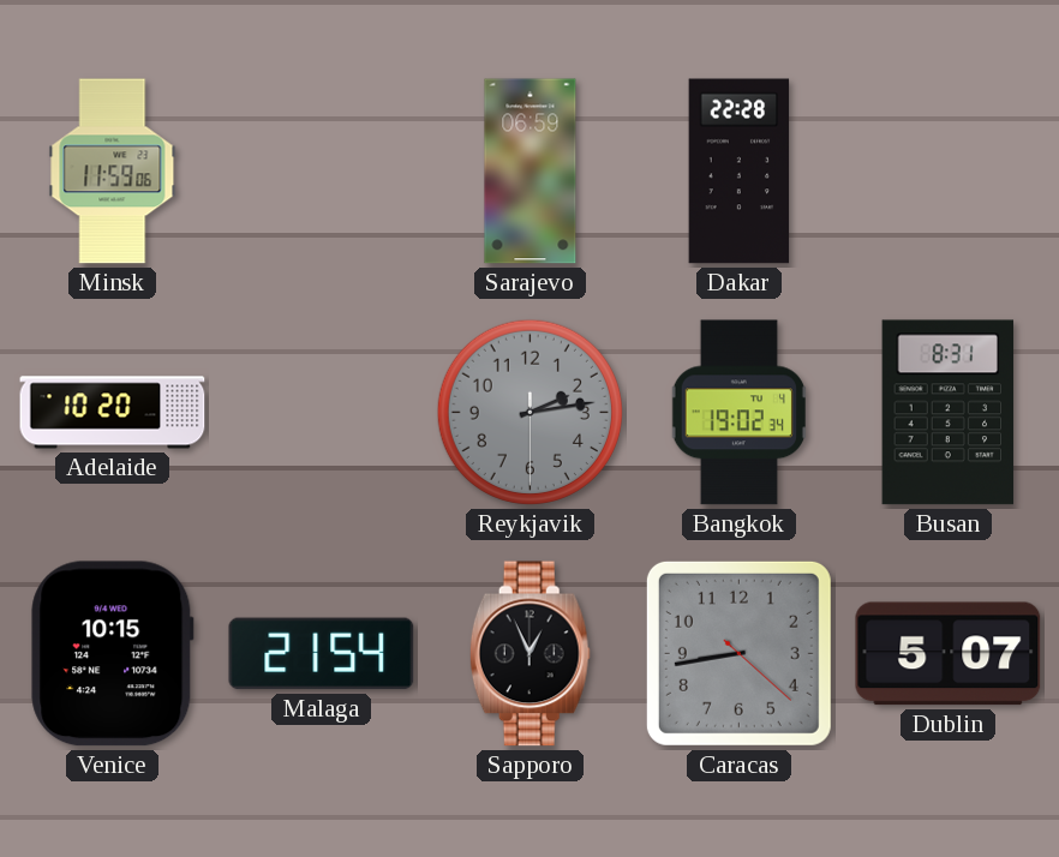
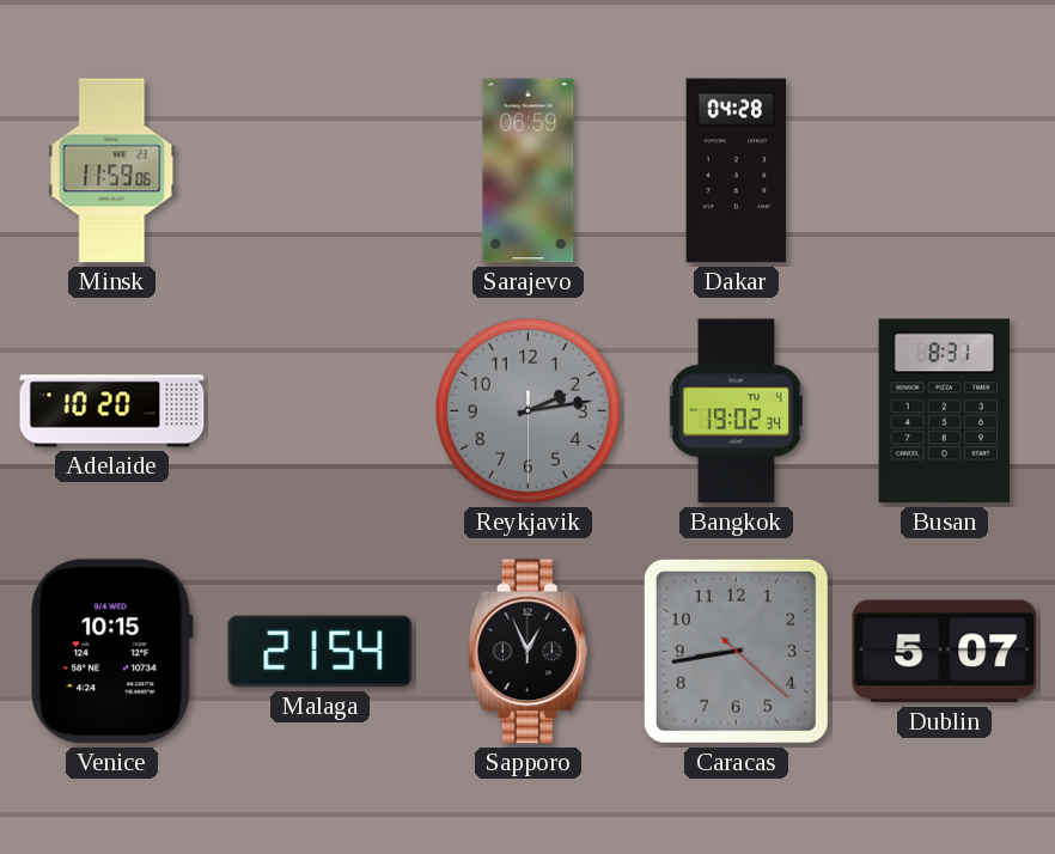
Dakar: 22:28 -> 04:28
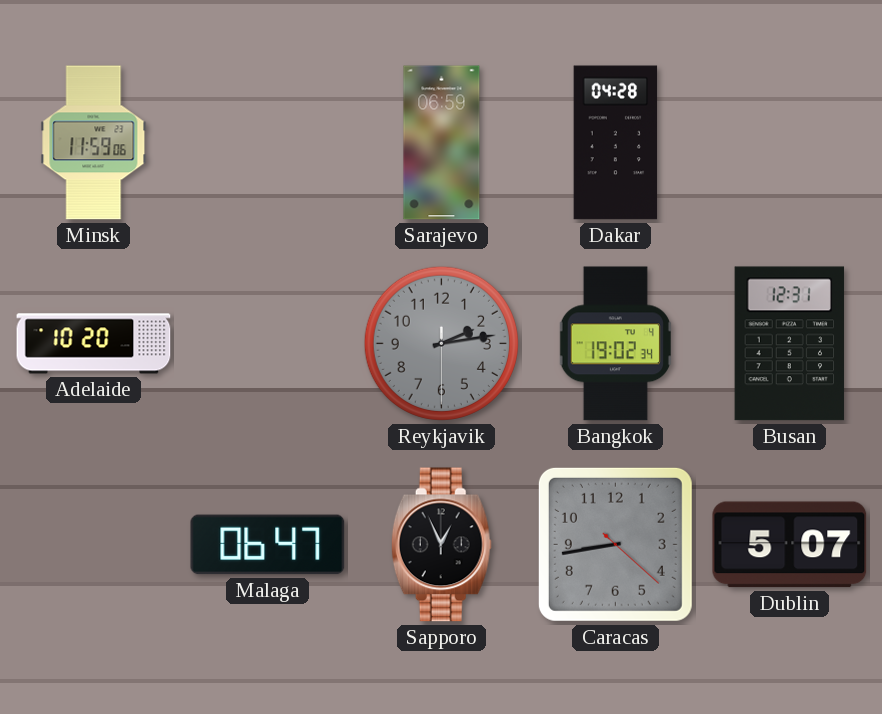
Busan: 8:31 -> 12:31
Venice: 10:15 -> none
Malaga: 21:54 -> 06:47
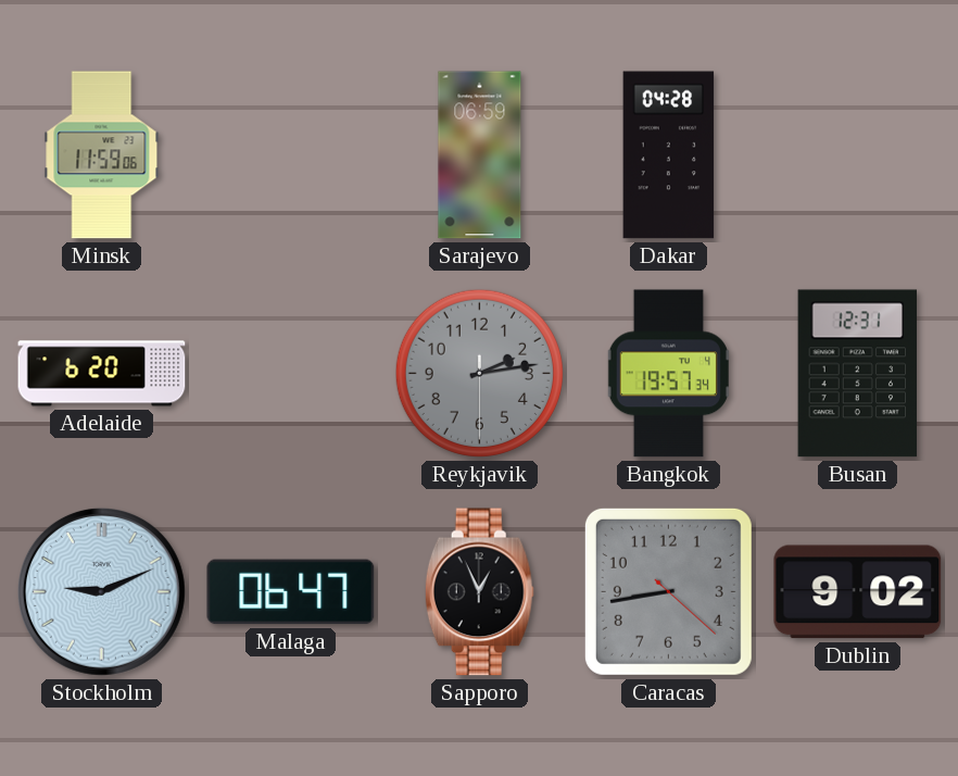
Adelaide: 10:20 -> 6:20
Bangkok: 19:02 -> 19:57
Stockholm: none -> 9:11
Dublin: 5:07 -> 9:02
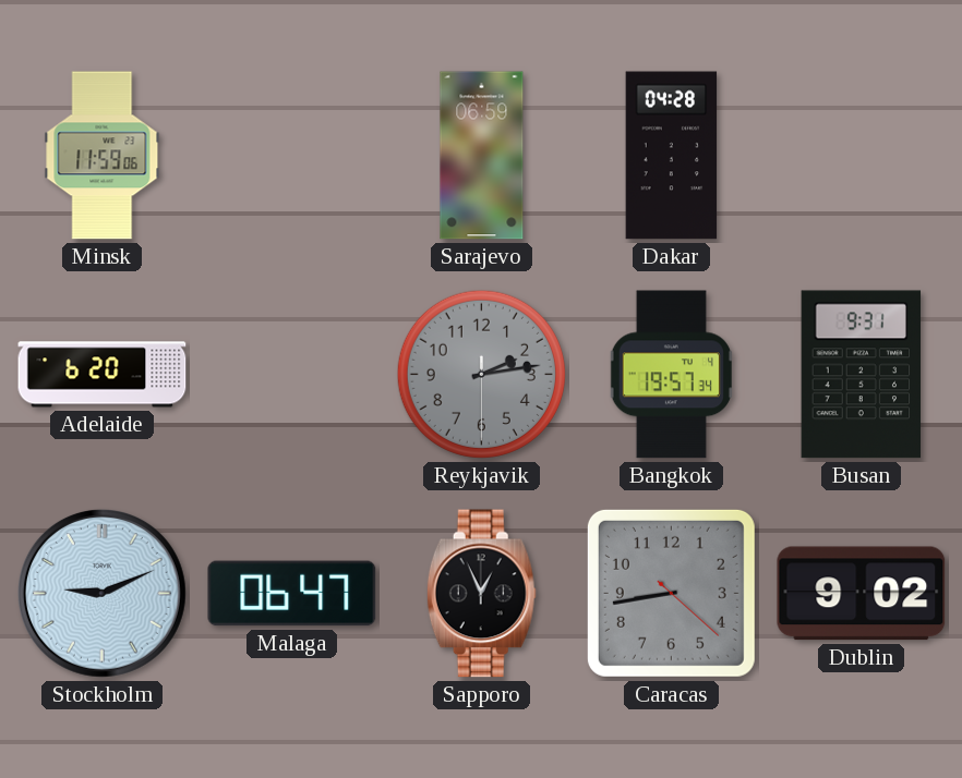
Busan: 12:31 -> 9:31
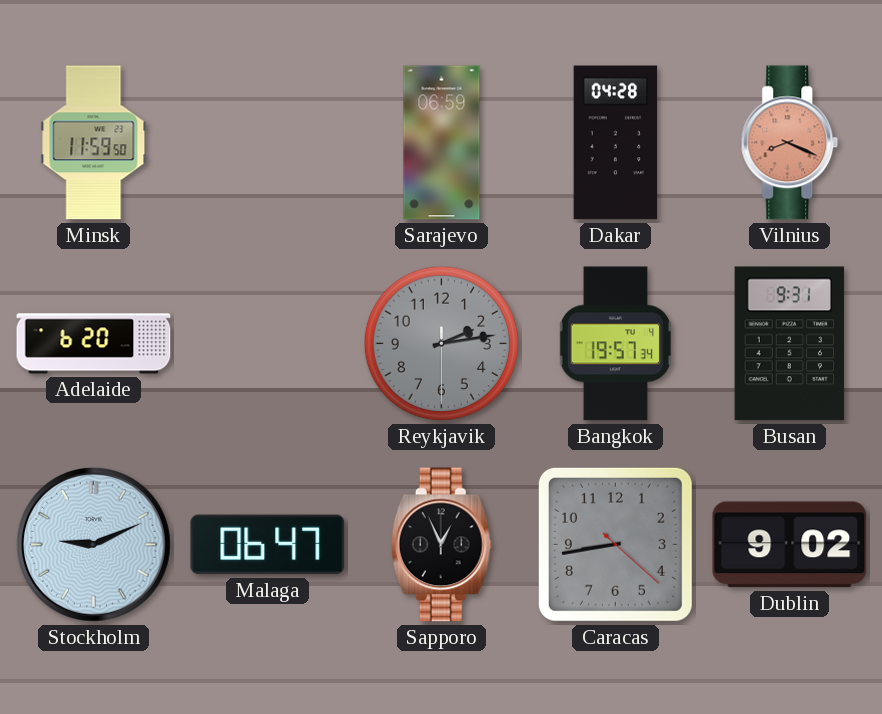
Minsk: 11:59:06 -> 11:59:50
Vilnius: none -> 8:19
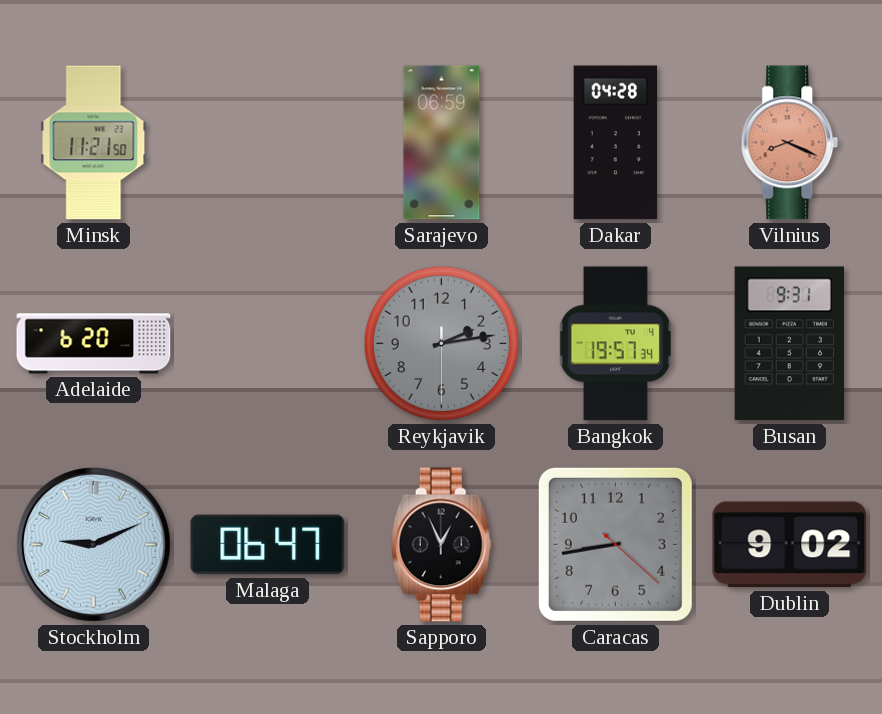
Minsk: 11:59 -> 11:21
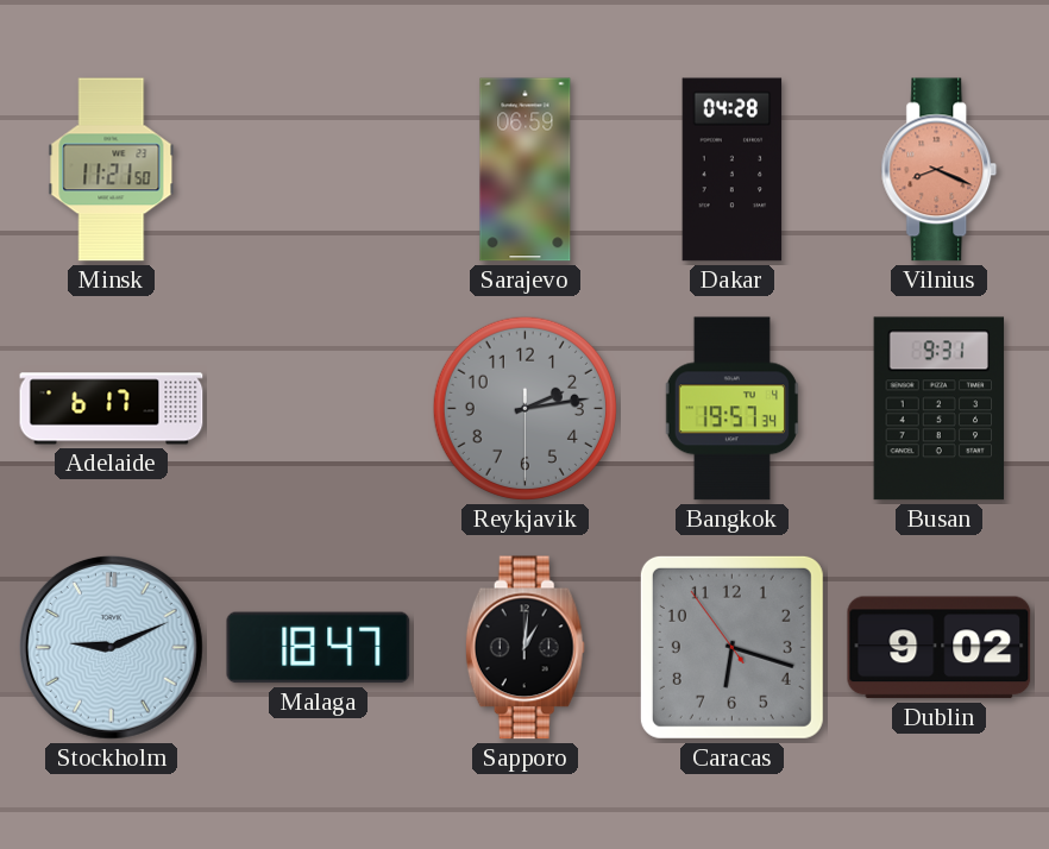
Adelaide: 6:20 -> 6:17
Malaga: 06:47 -> 18:47
Sapporo: 12:56 -> 1:01
Caracas: 8:43 -> 6:17
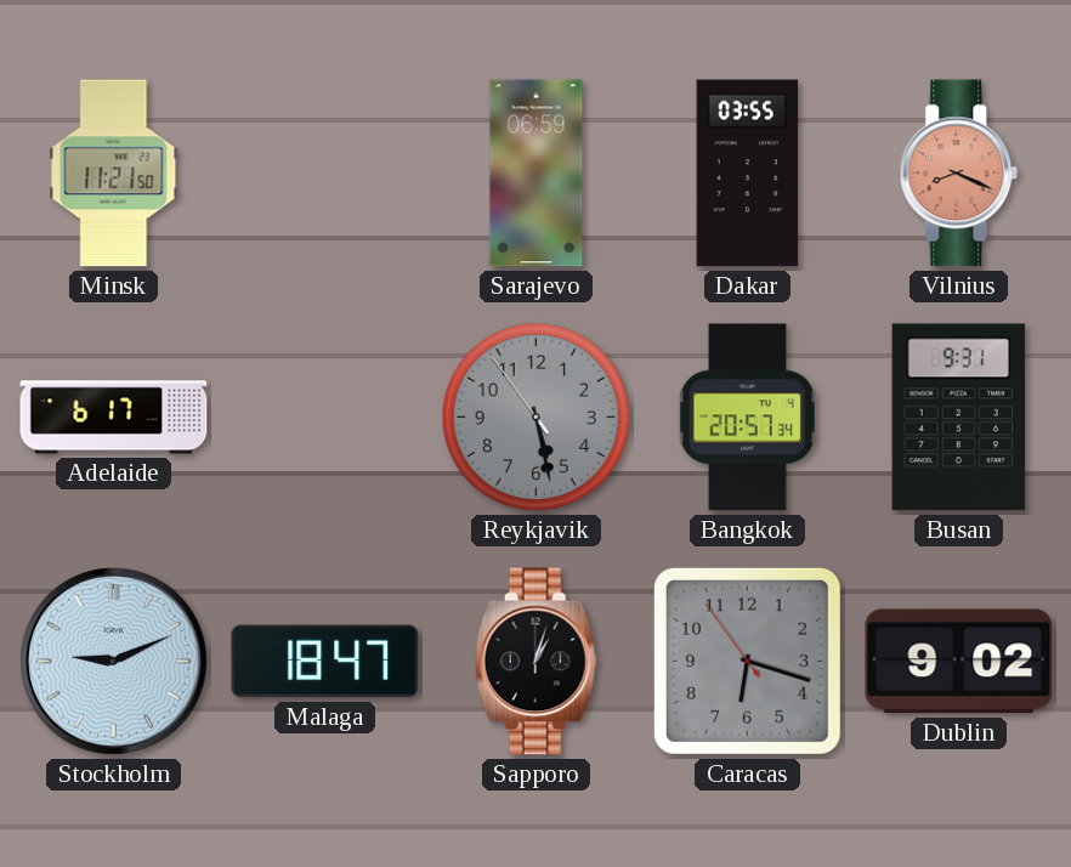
Dakar: 04:28 -> 03:55
Reykjavik: 2:13 -> 5:27
Bangkok: 19:57 -> 20:57
Sapporo: 1:01 -> 1:03
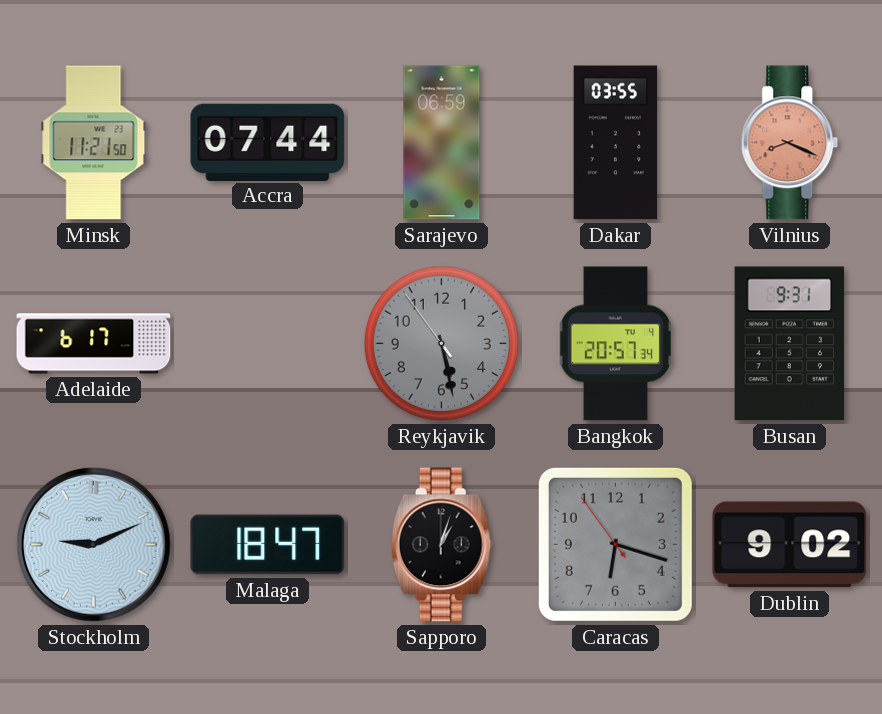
Accra: none -> 07:44
